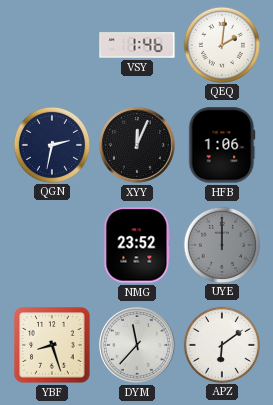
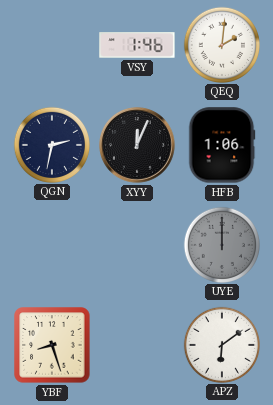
NMG: 23:52 -> none
DYM: 11:37 -> none
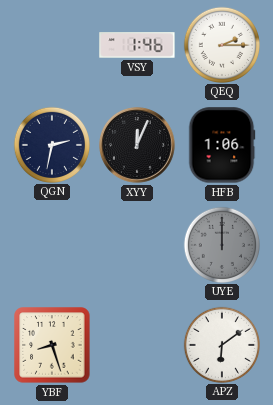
QEQ: 2:01 -> 2:15
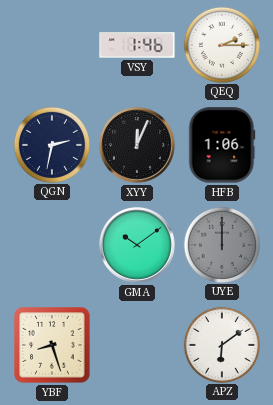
GMA: none -> 10:09
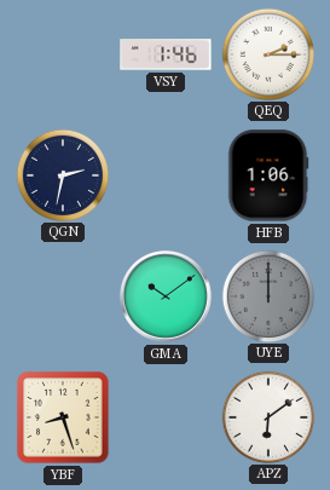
XYY: 12:04 -> none
